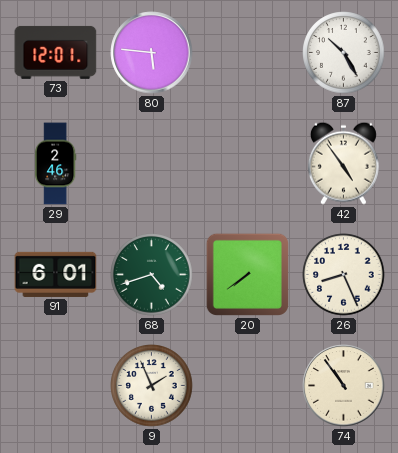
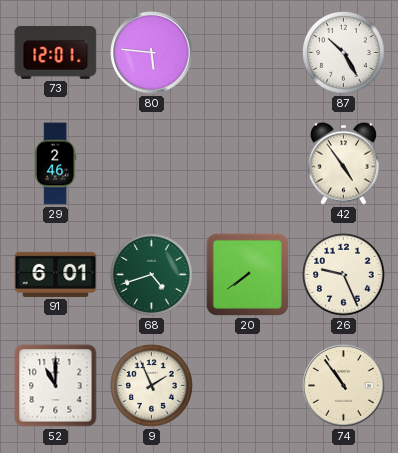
26: 8:26 -> 9:26
52: none -> 11:00
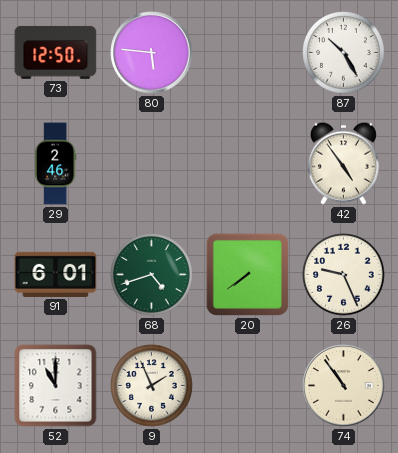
73: 12:01 -> 12:50
